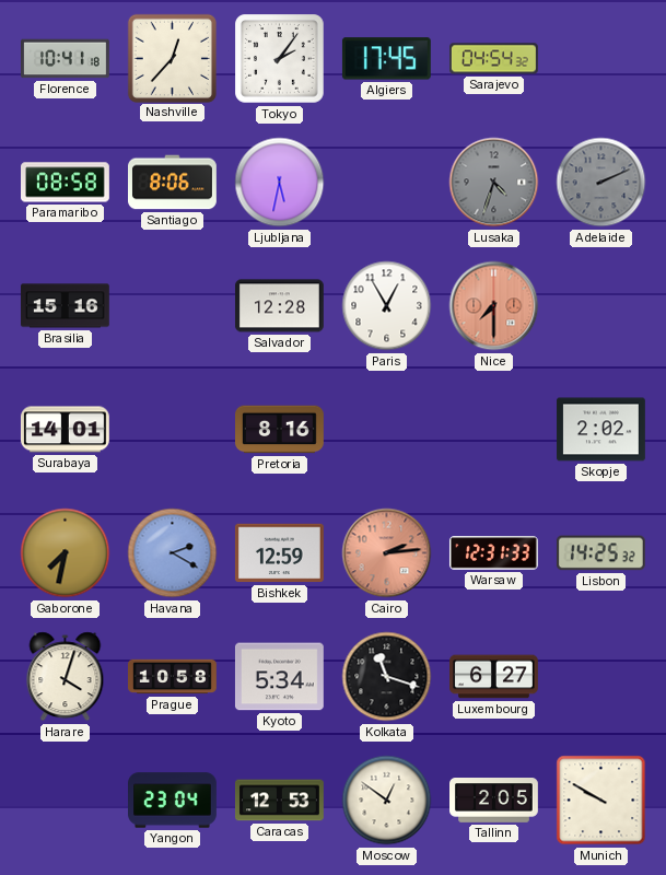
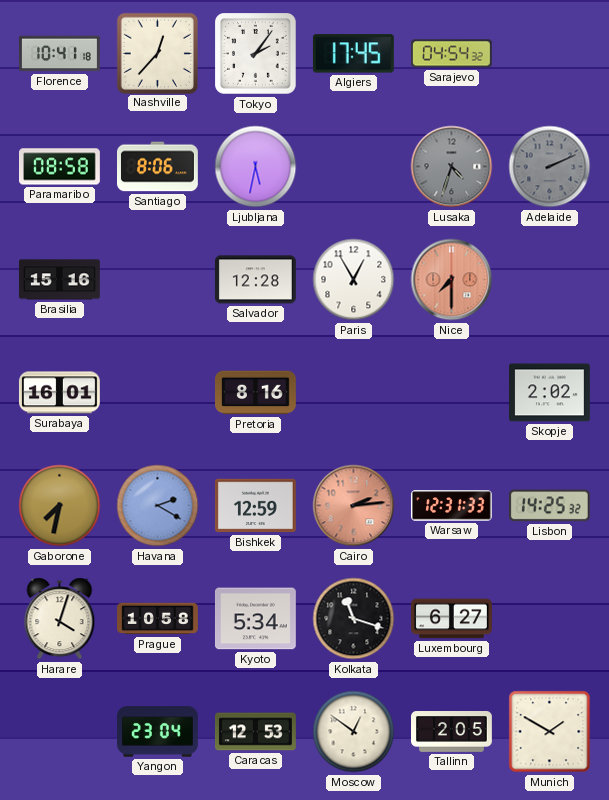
Surabaya: 14:01 -> 16:01
Munich: 9:50 -> 1:50
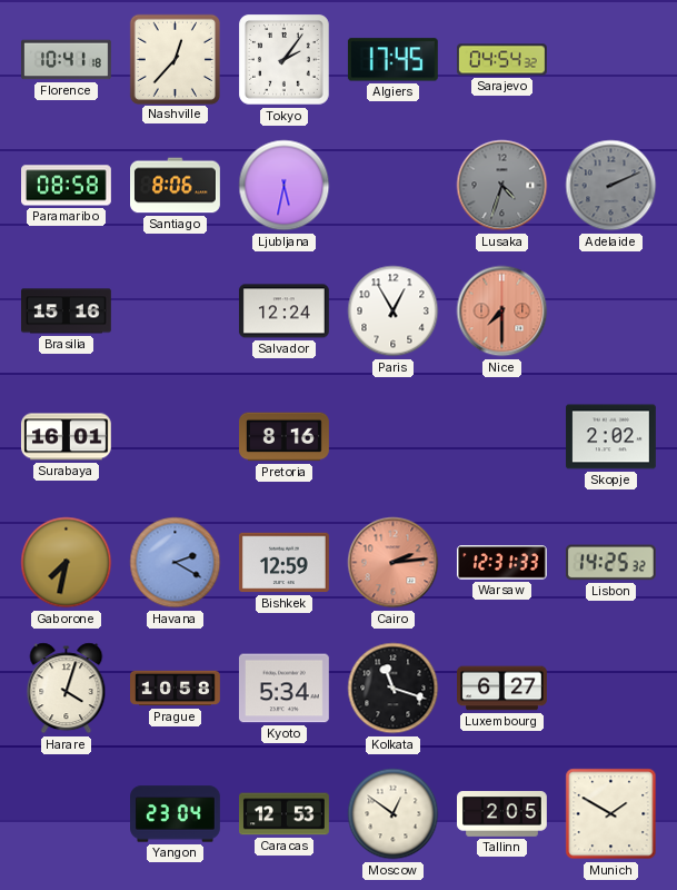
Salvador: 12:28 -> 12:24
